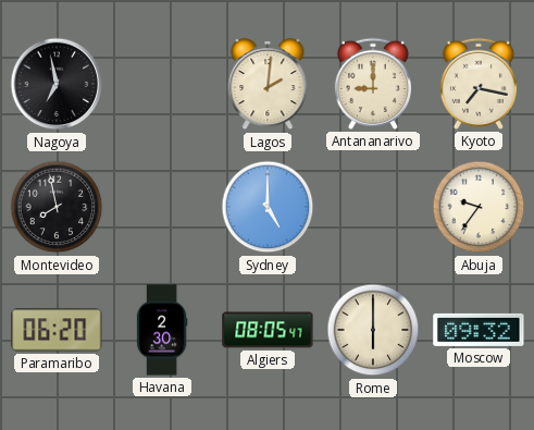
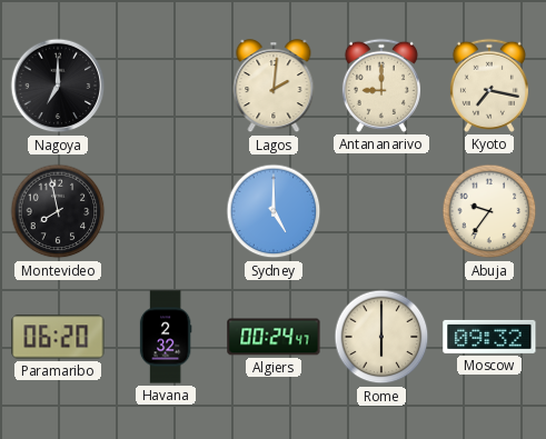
Nagoya: 6:58 -> 7:00
Havana: 2:30 -> 2:32
Algiers: 08:05 -> 00:24
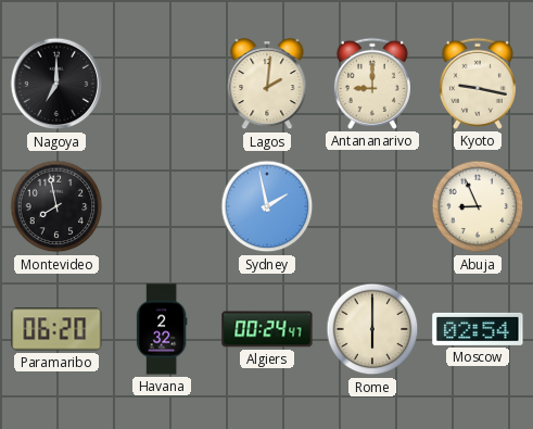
Kyoto: 7:17 -> 9:17
Sydney: 5:00 -> 1:58
Abuja: 9:36 -> 8:56
Moscow: 09:32 -> 02:54
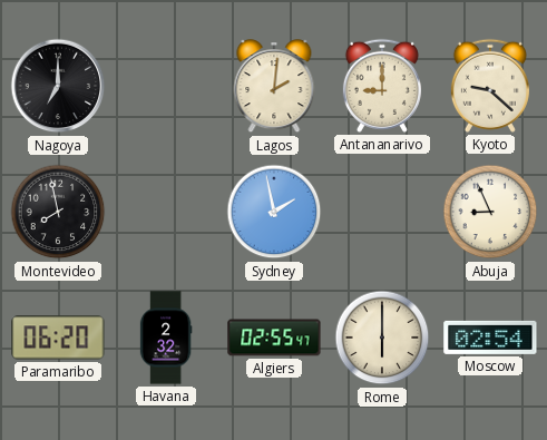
Kyoto: 9:17 -> 9:22
Algiers: 00:24 -> 02:55
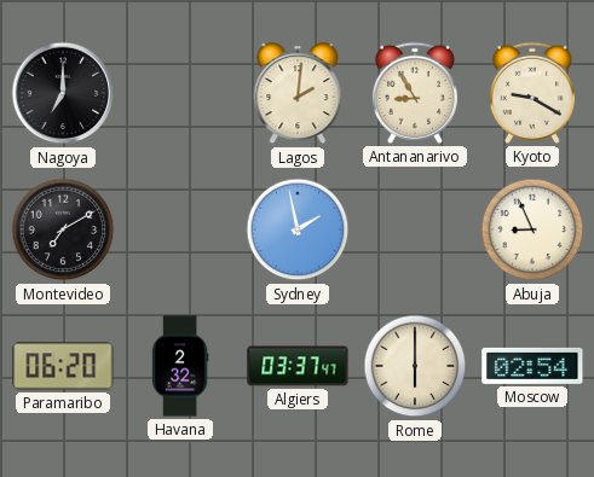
Antananarivo: 9:00 -> 8:55
Kyoto: 9:22 -> 9:20
Montevideo: 7:58 -> 7:10
Algiers: 02:55 -> 03:37
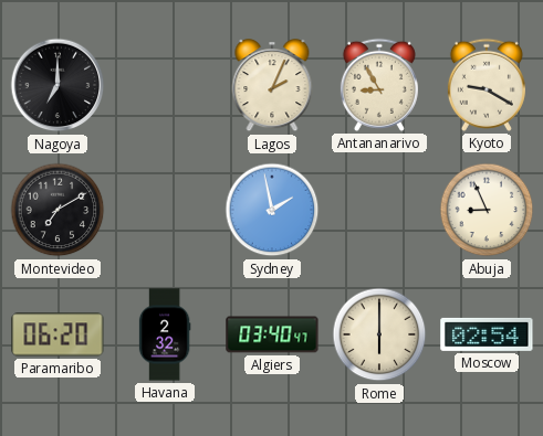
Lagos: 2:01 -> 2:04
Algiers: 03:37 -> 03:40
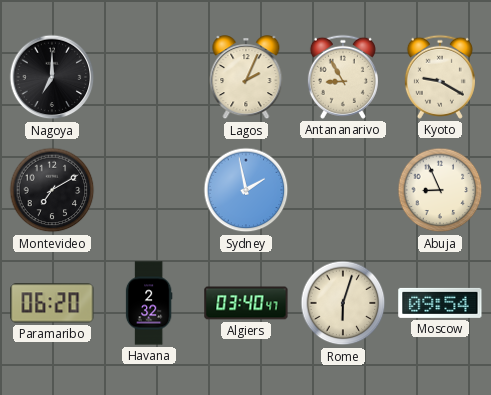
Rome: 6:00 -> 6:03
Moscow: 02:54 -> 09:54
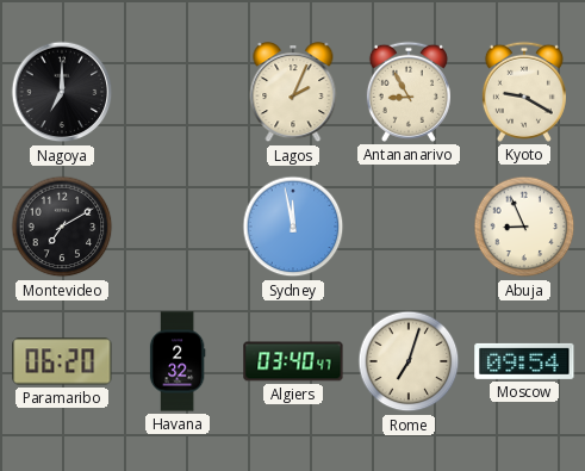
Sydney: 1:58 -> 11:58
Rome: 6:03 -> 7:03
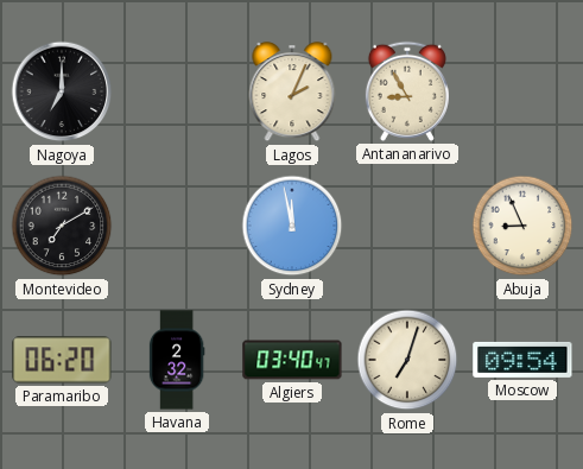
Kyoto: 9:20 -> none
